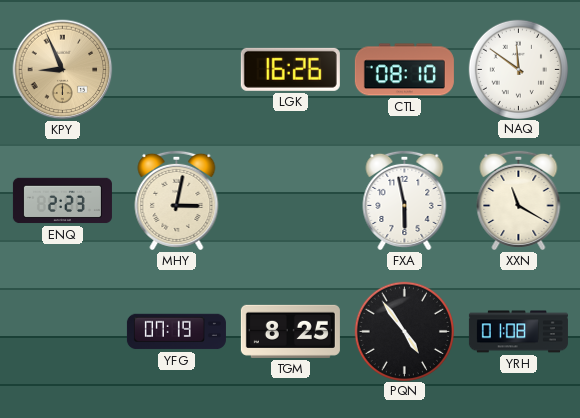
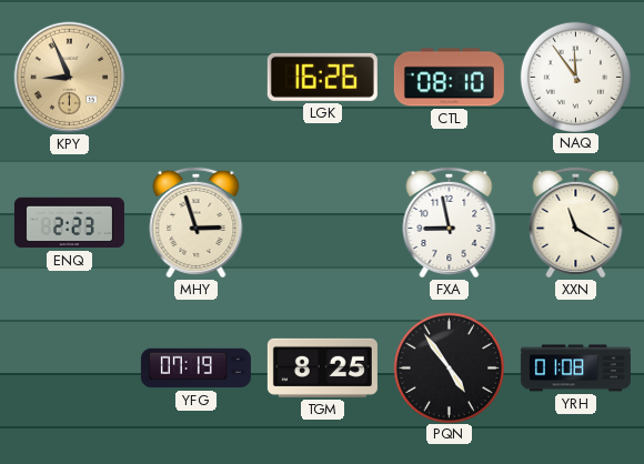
NAQ: 11:51 -> 11:54
MHY: 3:02 -> 2:57
FXA: 5:58 -> 8:58
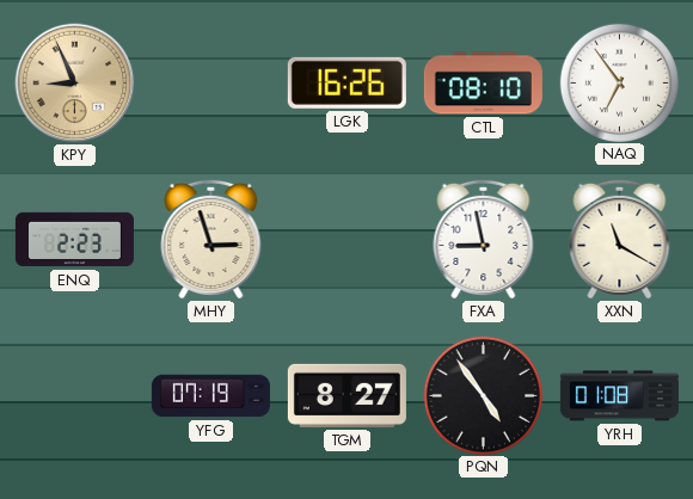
NAQ: 11:54 -> 6:54
TGM: 8:25 -> 8:27
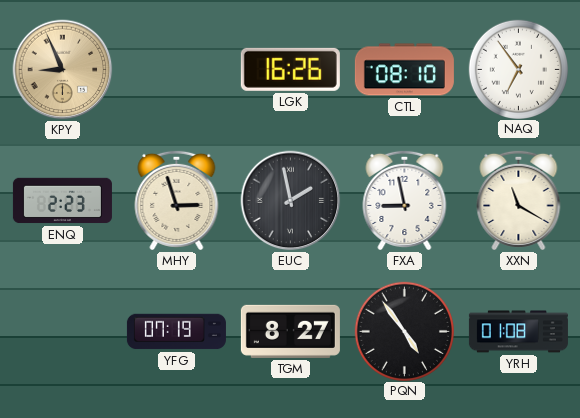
EUC: none -> 1:58
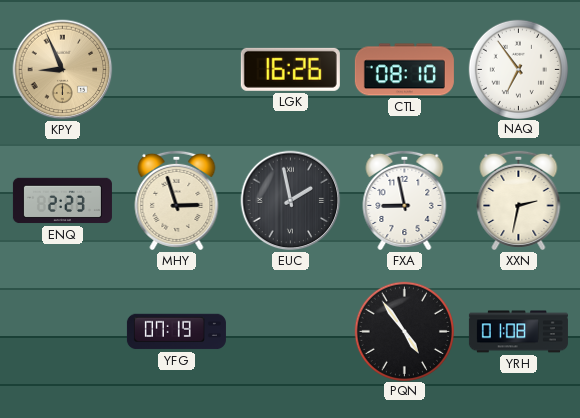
XXN: 11:20 -> 2:32
TGM: 8:27 -> none
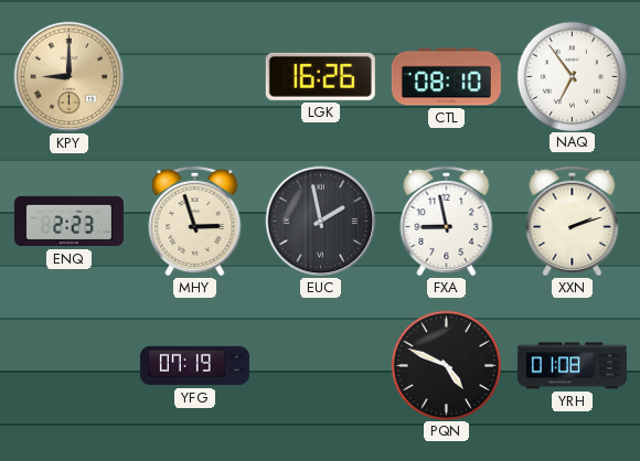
KPY: 8:56 -> 9:00
XXN: 2:32 -> 2:12
PQN: 4:54 -> 4:49
